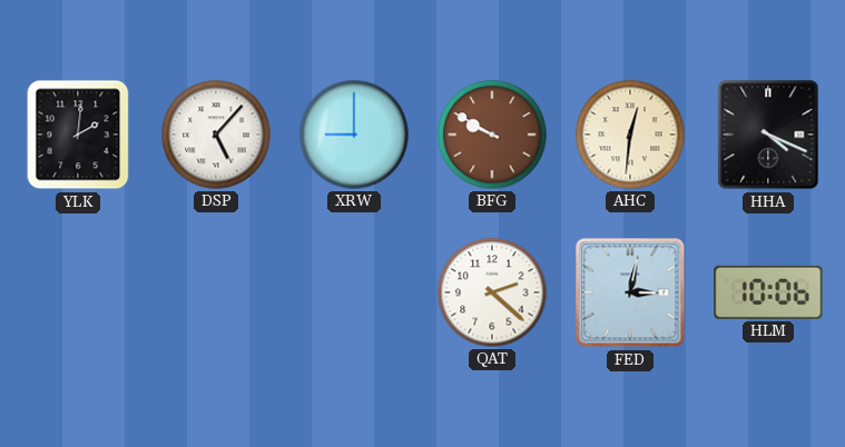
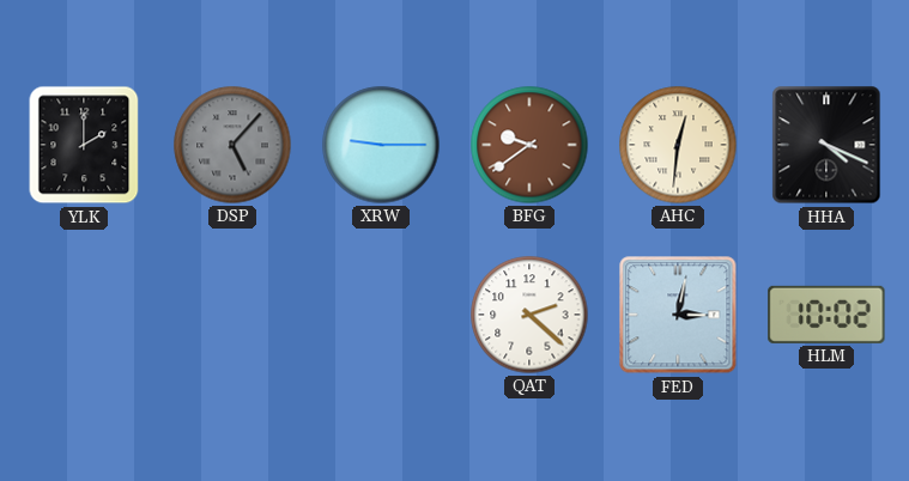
YLK: 2:01 -> 2:00
DSP dial: white -> grey
XRW: 9:00 -> 9:15
BFG: 9:50 -> 9:39
HLM: 10:06 -> 10:02
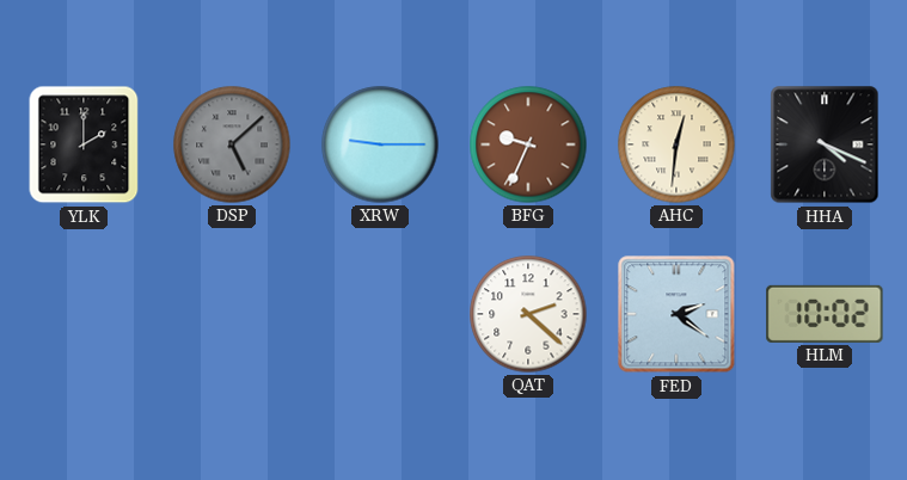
DSP: 5:07 -> 5:08
BFG: 9:39 -> 9:34
FED: 3:02 -> 2:21
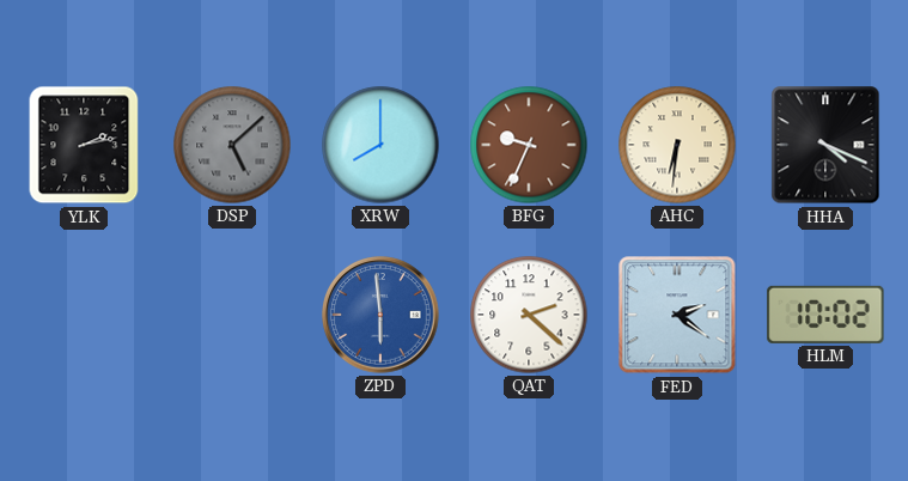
YLK: 2:00 -> 2:13
XRW: 9:15 -> 8:00
AHC: 12:31 -> 6:31
ZPD: none -> 5:59
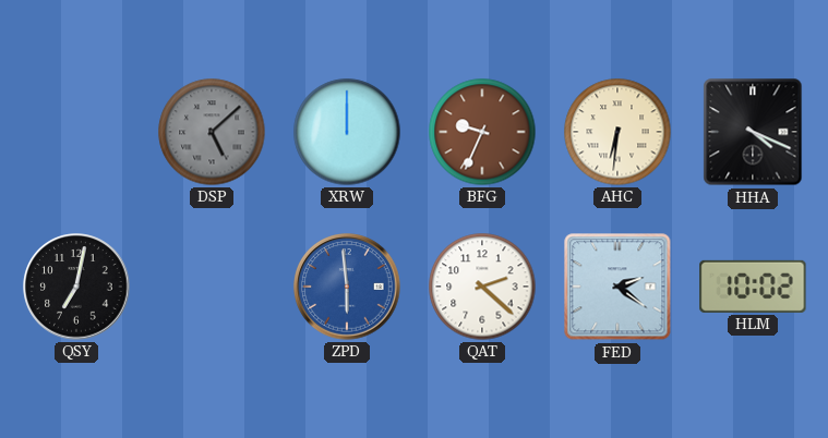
YLK: 2:13 -> none
XRW: 8:00 -> 12:00
QSY: none -> 7:02
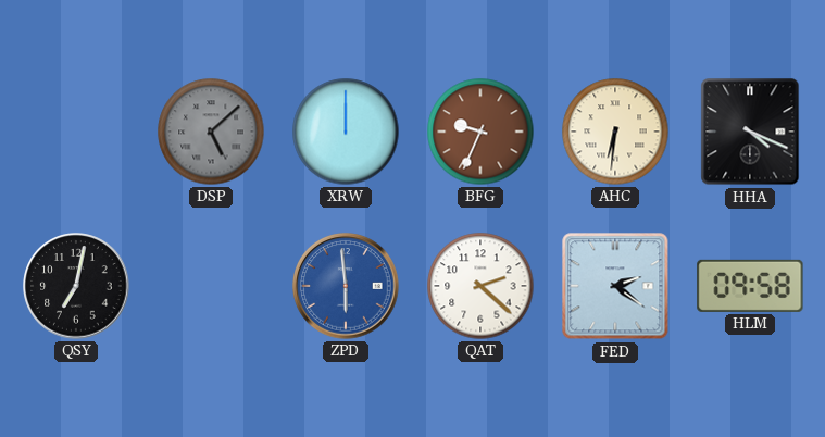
HLM: 10:02 -> 09:58
